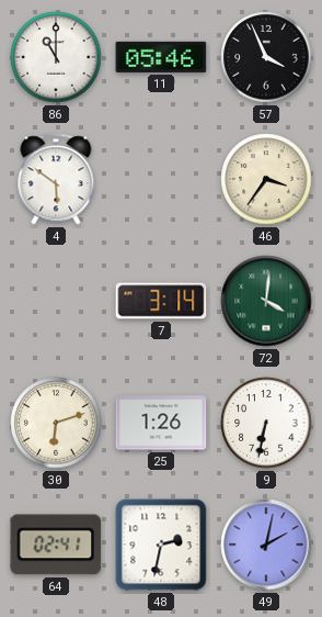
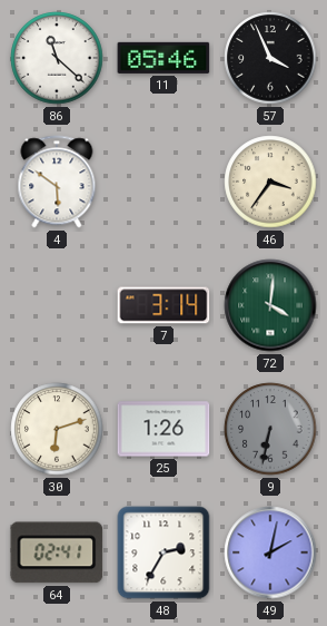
86: 11:00 -> 11:22
9 dial: white -> grey
48: 2:32 -> 2:35
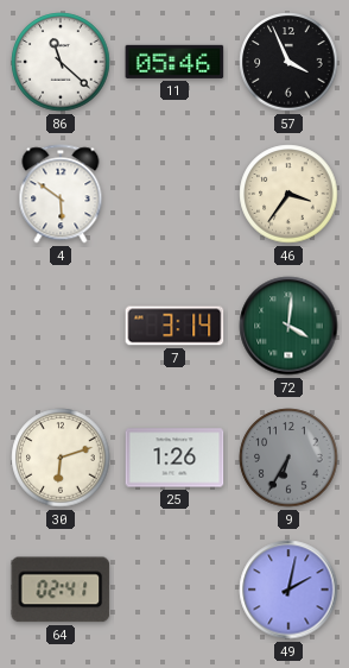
9: 6:32 -> 6:35
48: 2:35 -> none
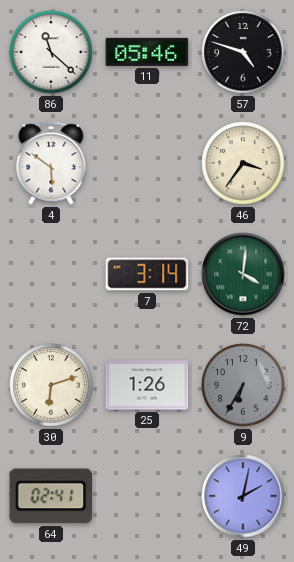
57: 3:56 -> 4:48
